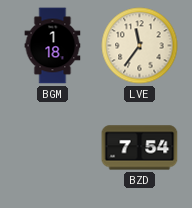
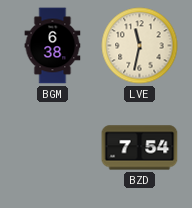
BGM: 1:18 -> 6:38
LVE: 11:36 -> 11:32
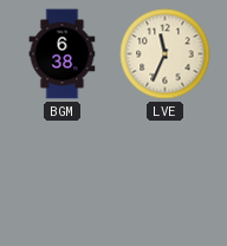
LVE: 11:32 -> 11:34
BZD: 7:54 -> none
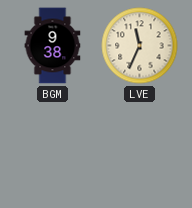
BGM: 6:38 -> 9:38
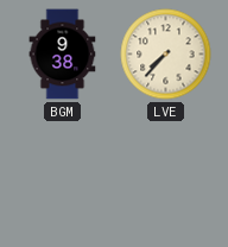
LVE: 11:34 -> 7:37
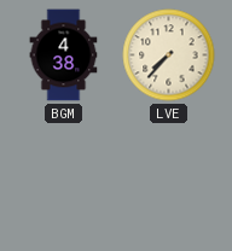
BGM: 9:38 -> 4:38
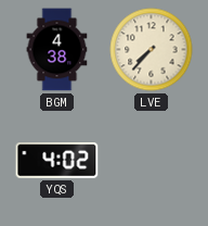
YQS: none -> 4:02
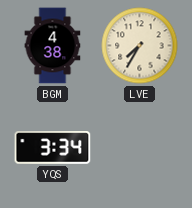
LVE: 7:37 -> 7:35
YQS: 4:02 -> 3:34
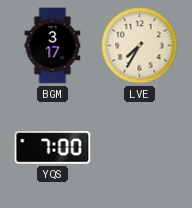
BGM: 4:38 -> 3:17
YQS: 3:34 -> 7:00
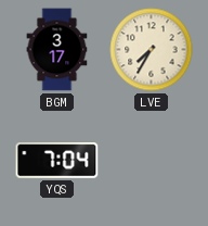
YQS: 7:00 -> 7:04
